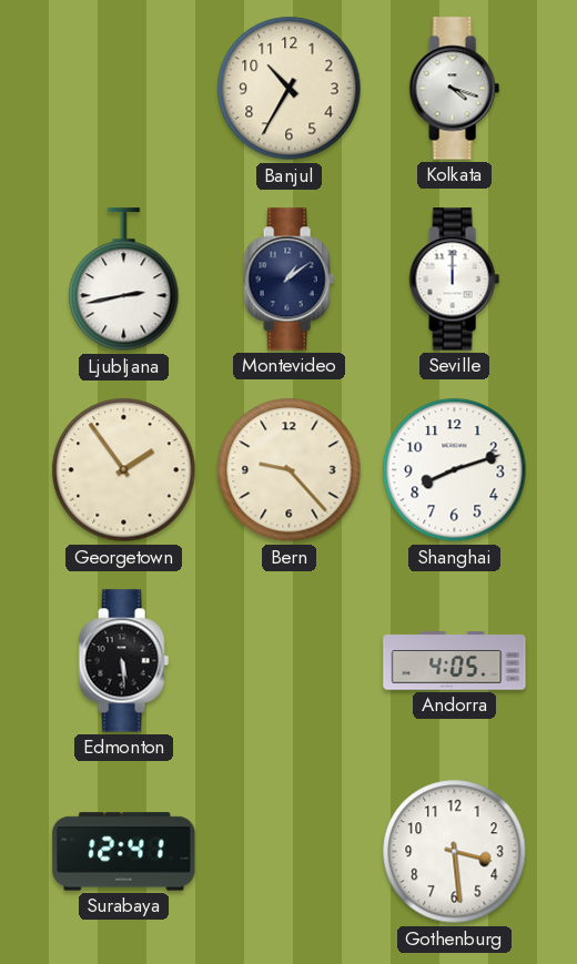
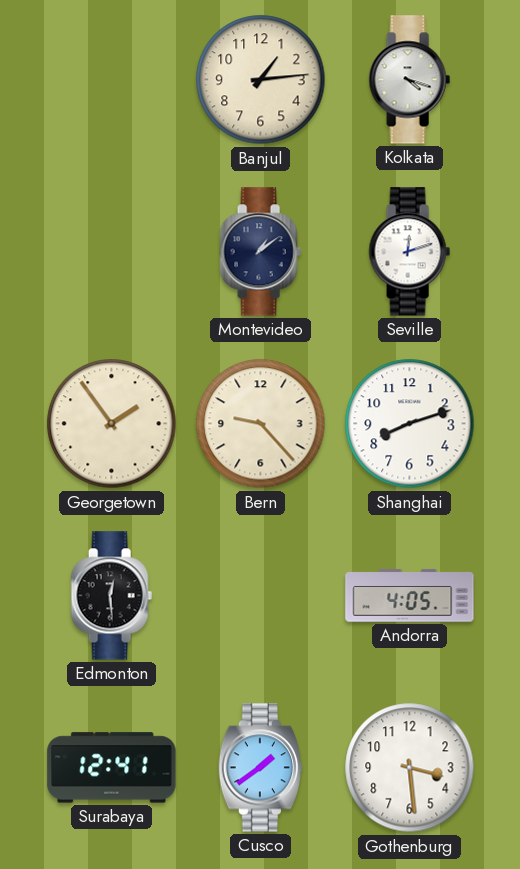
Banjul: 10:35 -> 1:14
Ljubljana: 2:43 -> none
Seville: 12:00 -> 12:12
Edmonton: 5:29 -> 12:29
Cusco: none -> 1:39
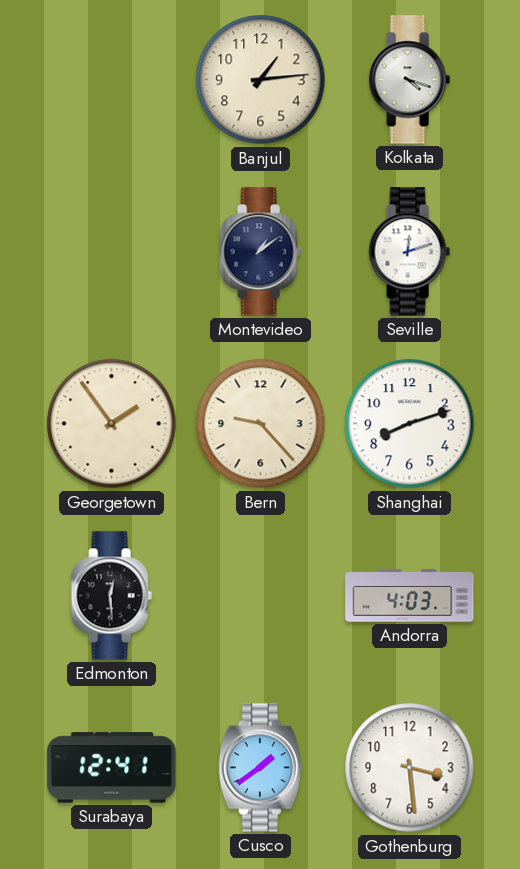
Andorra: 4:05 -> 4:03
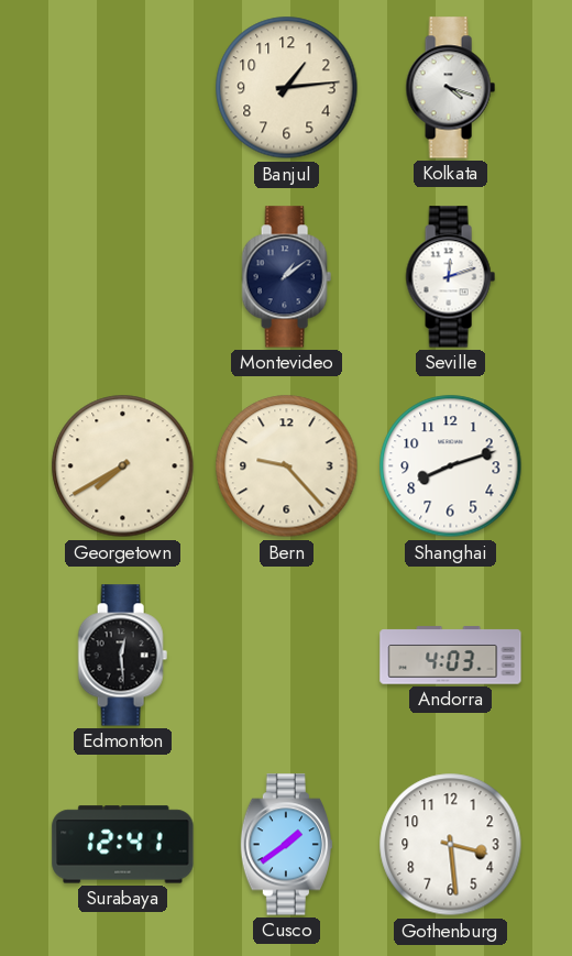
Georgetown: 1:54 -> 7:40
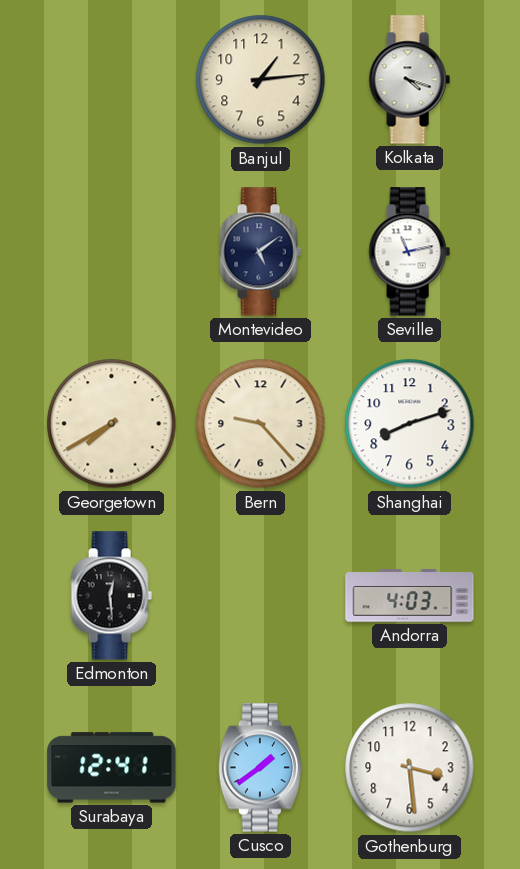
Montevideo: 1:09 -> 5:09
Seville: 12:12 -> 11:13
